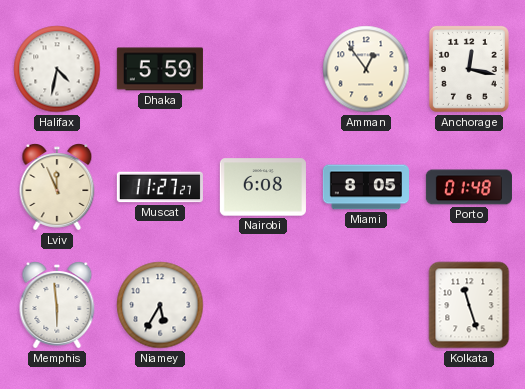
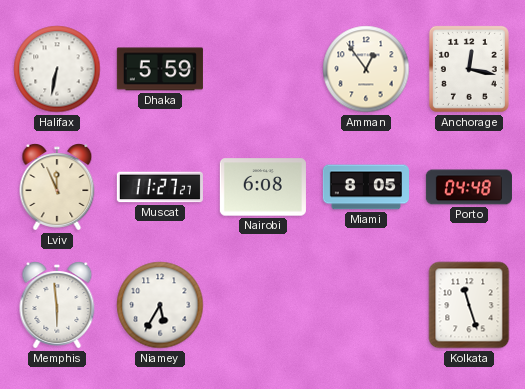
Halifax: 4:32 -> 6:32
Porto: 01:48 -> 04:48
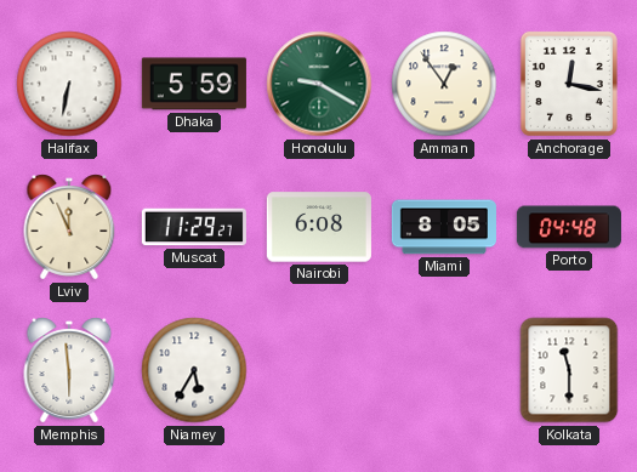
Honolulu: none -> 9:20
Muscat: 11:27 -> 11:29
Kolkata: 11:27 -> 11:30
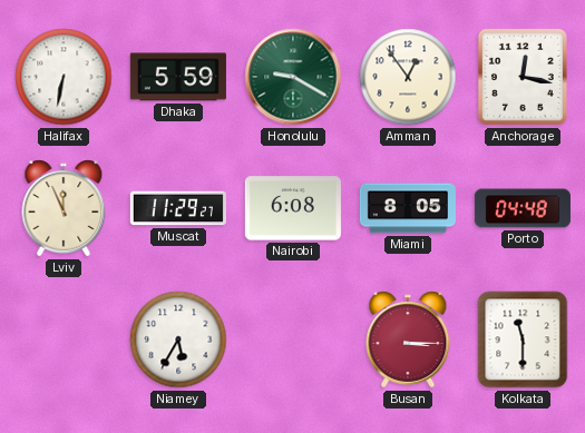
Memphis: 5:59 -> none
Busan: none -> 3:15
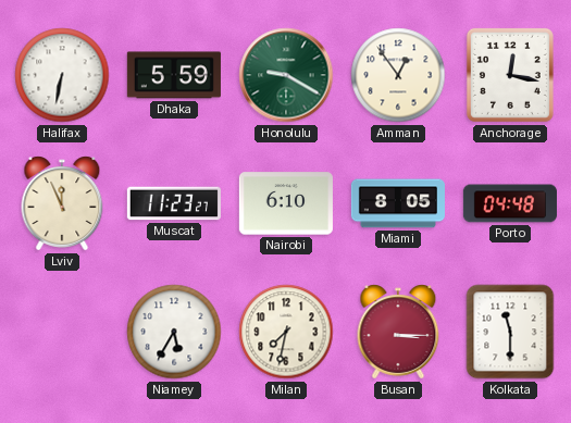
Muscat: 11:29 -> 11:23
Nairobi: 6:08 -> 6:10
Milan: none -> 7:32
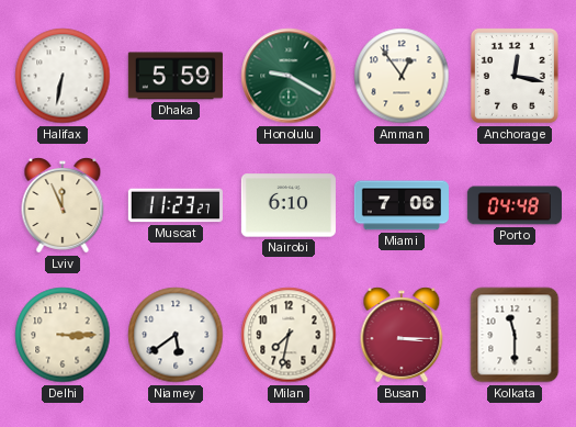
Miami: 8:05 -> 7:06
Delhi: none -> 3:15
Niamey: 5:35 -> 5:39
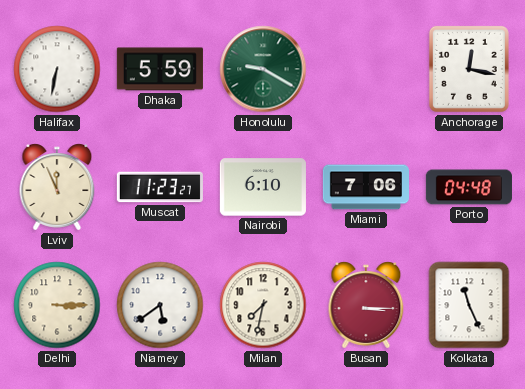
Amman: 12:54 -> none
Kolkata: 11:30 -> 11:26
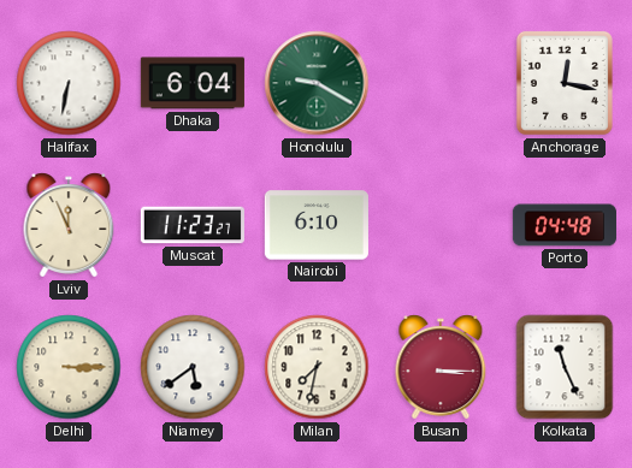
Dhaka: 5:59 -> 6:04
Miami: 7:06 -> none
